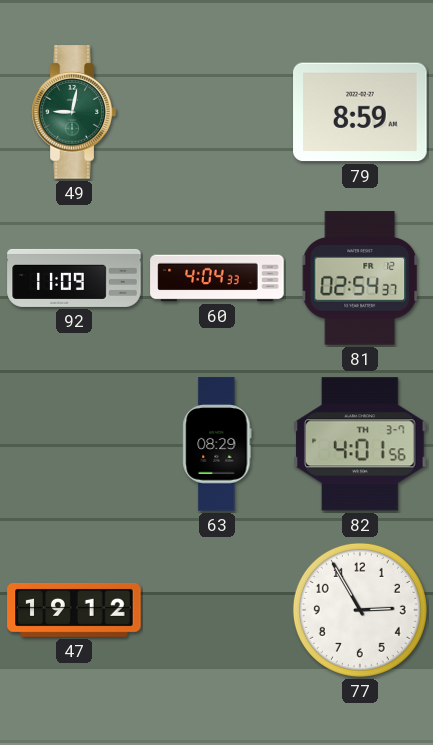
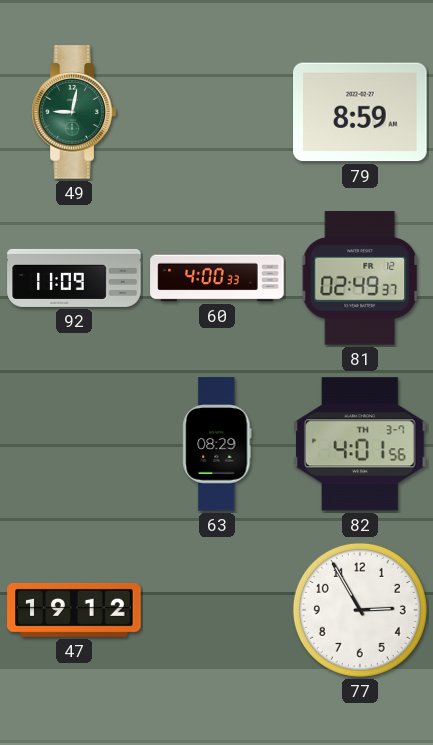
60: 4:04 -> 4:00
81: 02:54 -> 02:49
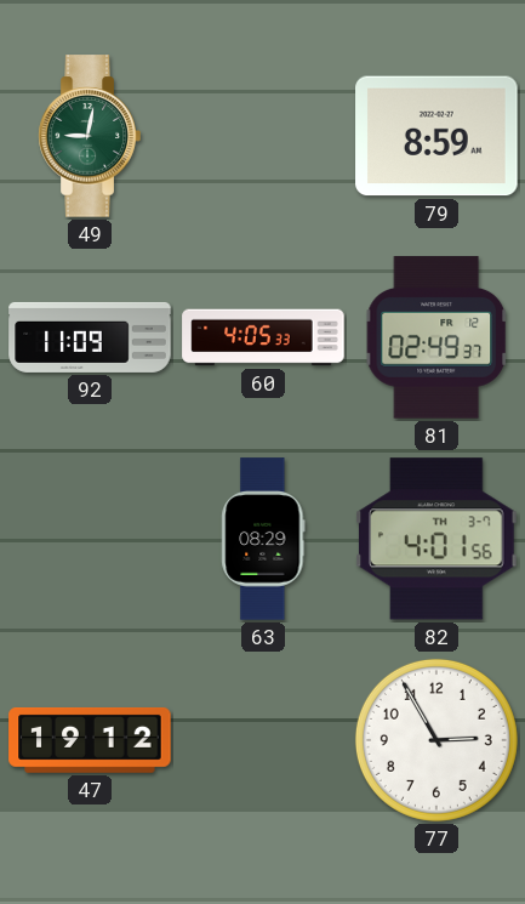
60: 4:00 -> 4:05
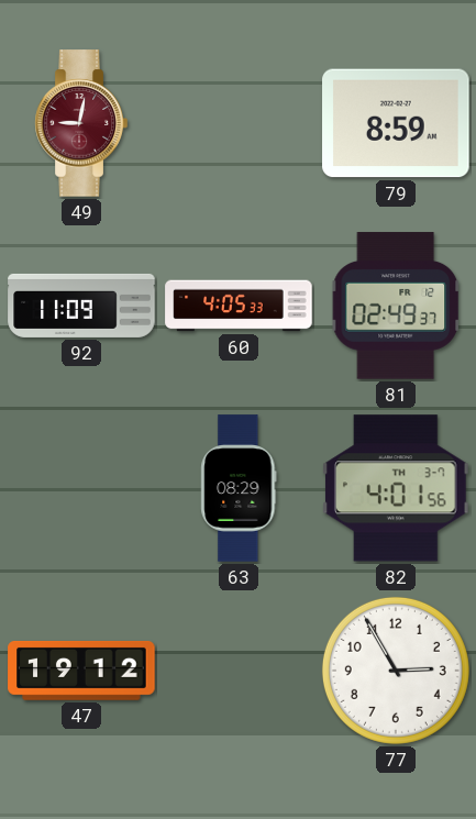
49 dial: green -> burgundy
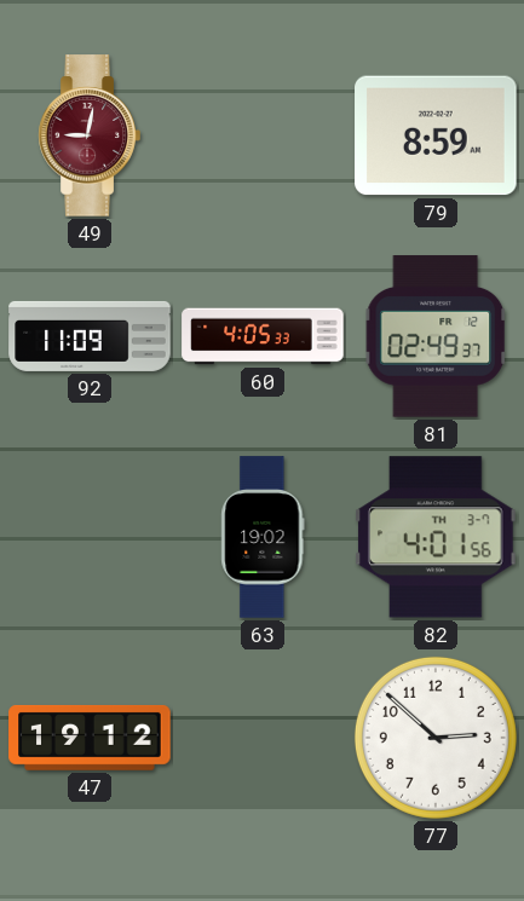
63: 08:29 -> 19:02
77: 2:55 -> 2:52
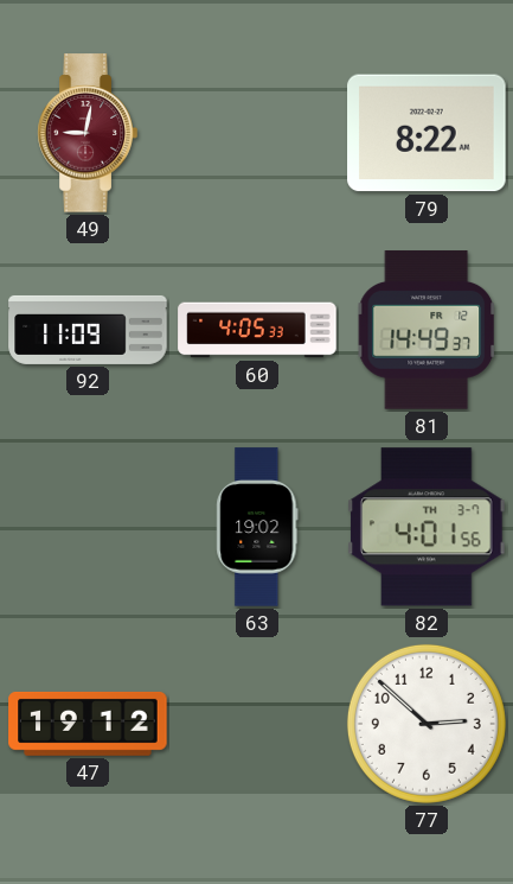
79: 8:59 -> 8:22
81: 02:49 -> 14:49
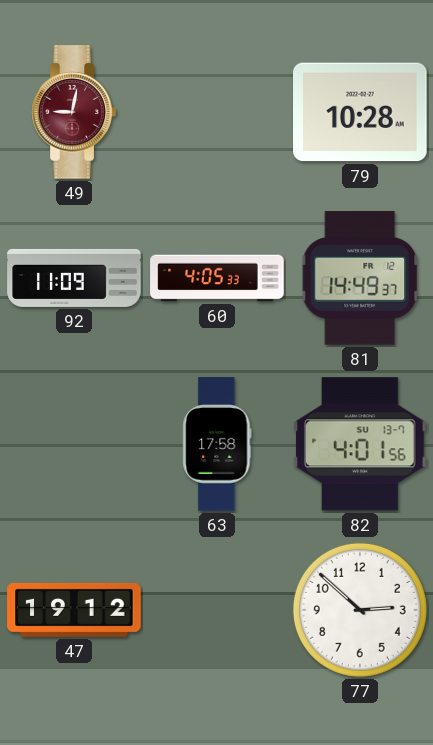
79: 8:22 -> 10:28
63: 19:02 -> 17:58
82 date: TH 3-7 -> SU 13-7
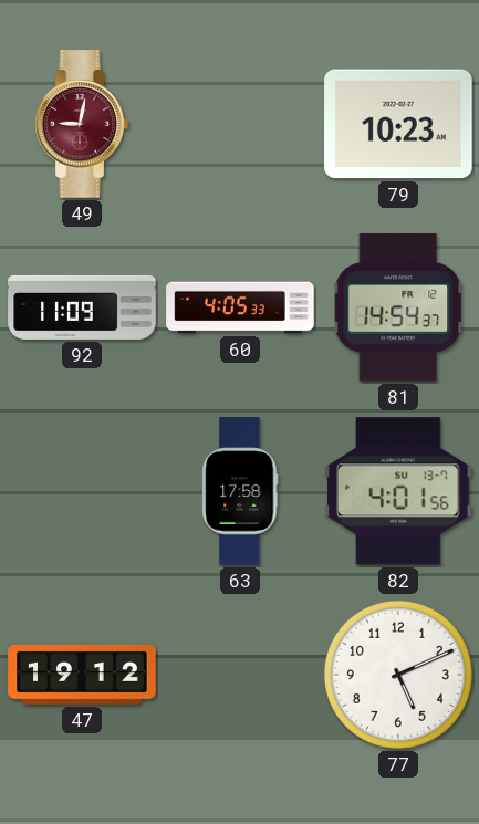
79: 10:28 -> 10:23
81: 14:49 -> 14:54
77: 2:52 -> 5:11
